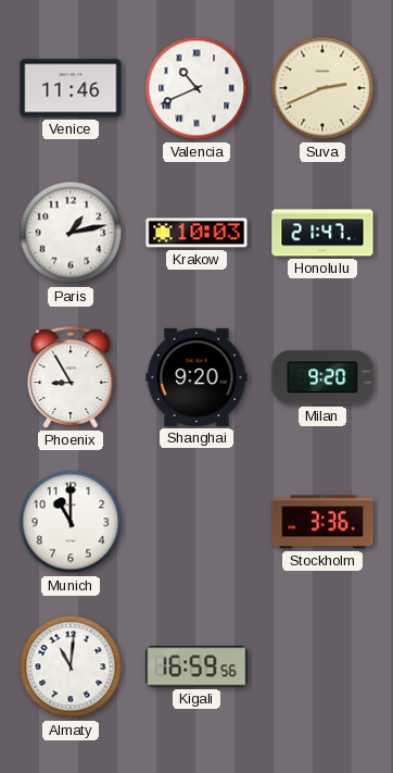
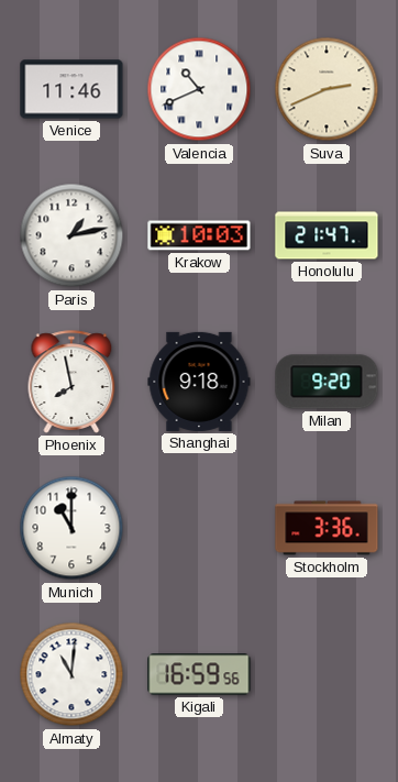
Phoenix: 8:55 -> 7:58
Shanghai: 9:20 -> 9:18
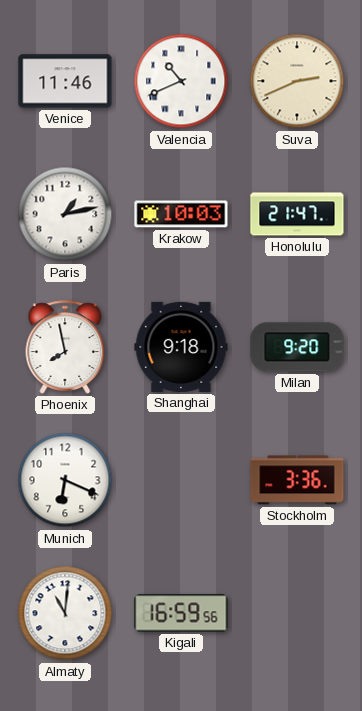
Munich: 11:00 -> 6:19
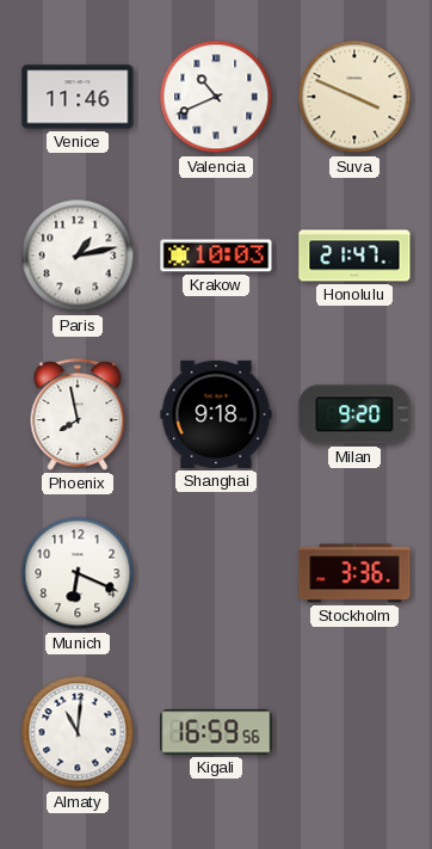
Suva: 2:41 -> 3:49
